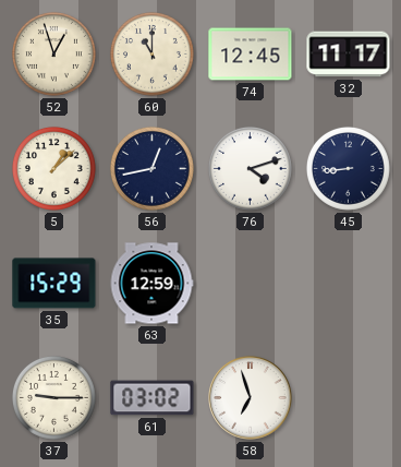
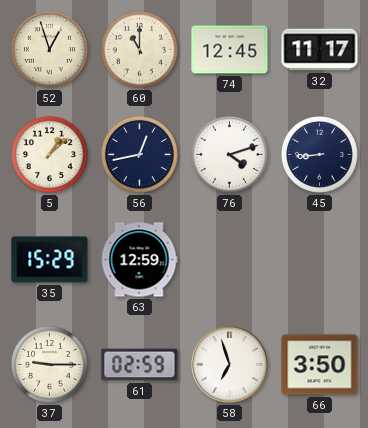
61: 03:02 -> 02:59
66: none -> 3:50
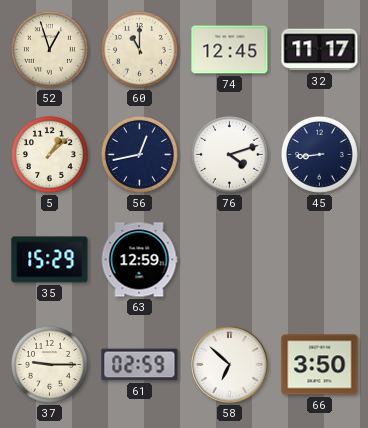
58: 6:57 -> 6:52
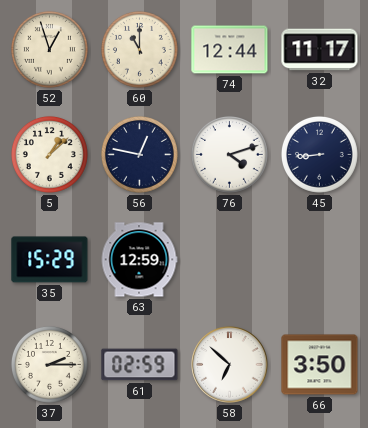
74: 12:45 -> 12:44
56: 12:43 -> 12:47
37: 9:15 -> 2:15
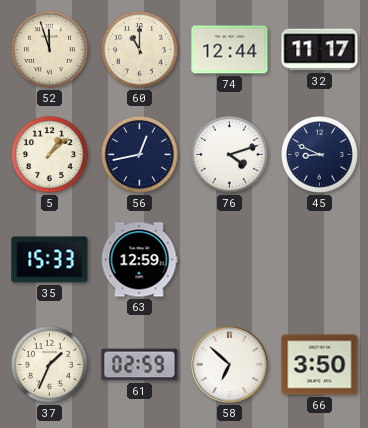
52: 12:57 -> 11:57
56: 12:47 -> 12:43
45: 8:44 -> 8:49
35: 15:29 -> 15:33
37: 2:15 -> 1:34
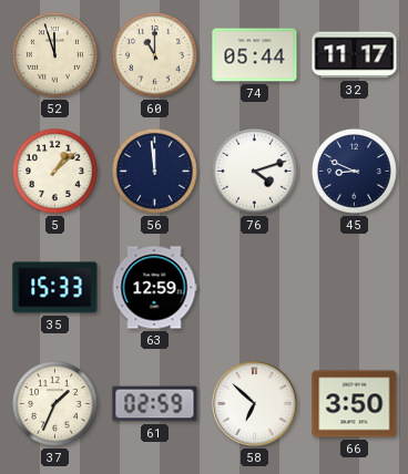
74: 12:44 -> 05:44
56: 12:43 -> 11:59
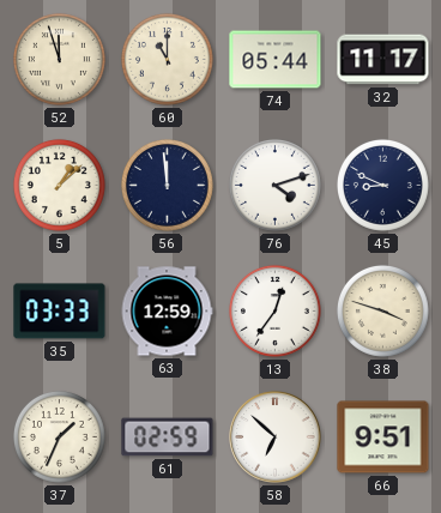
35: 15:33 -> 03:33
13: none -> 12:36
38: none -> 3:48
66: 3:50 -> 9:51
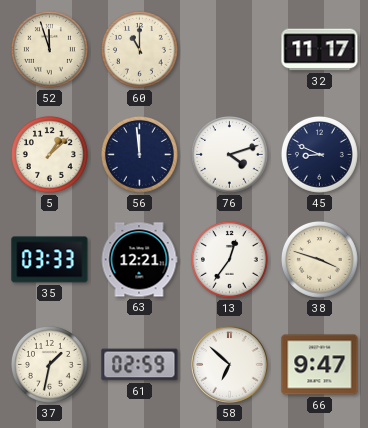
74: 05:44 -> none
63: 12:59 -> 12:21
37: 1:34 -> 1:32
66: 9:51 -> 9:47
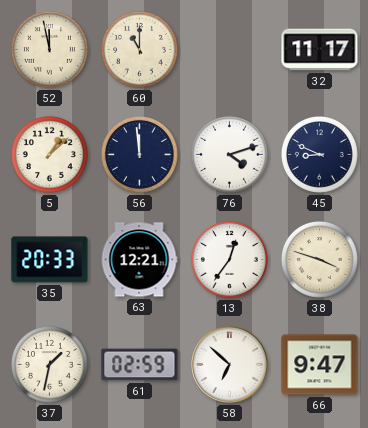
52: 11:57 -> 11:58
35: 03:33 -> 20:33
